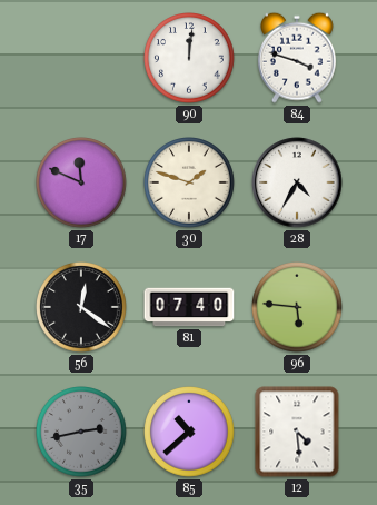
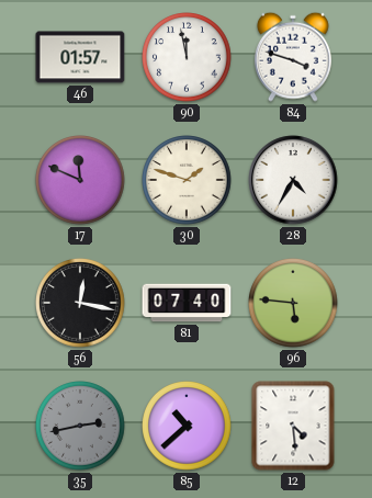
46: none -> 01:57
90: 12:01 -> 11:58
56: 12:21 -> 12:17
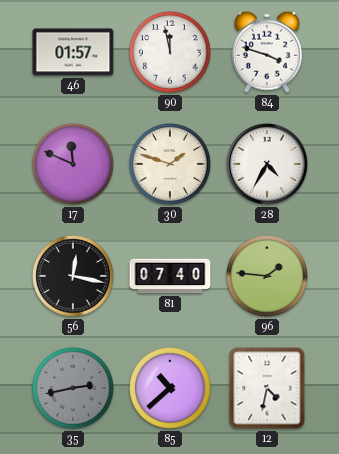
96: 5:46 -> 1:46
12: 4:29 -> 4:32
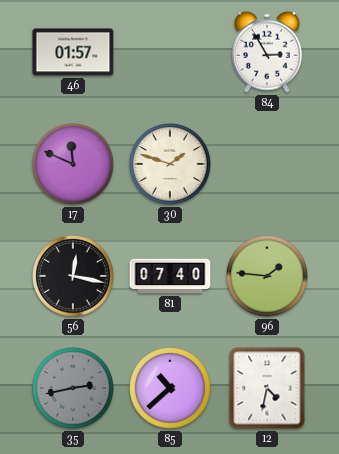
90: 11:58 -> none
84: 3:48 -> 2:55
28: 4:35 -> none
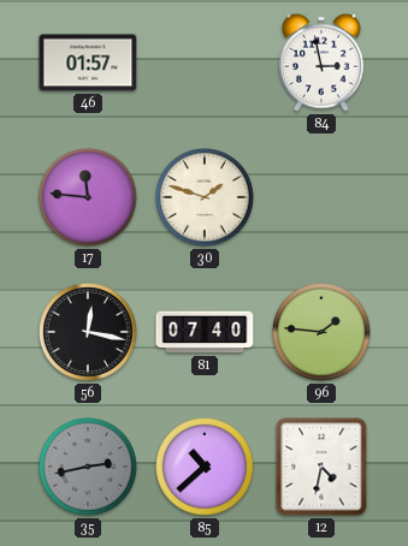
84: 2:55 -> 2:58
17: 11:49 -> 11:46
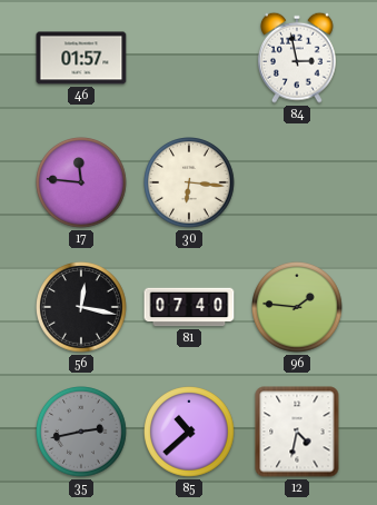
30: 1:48 -> 6:16
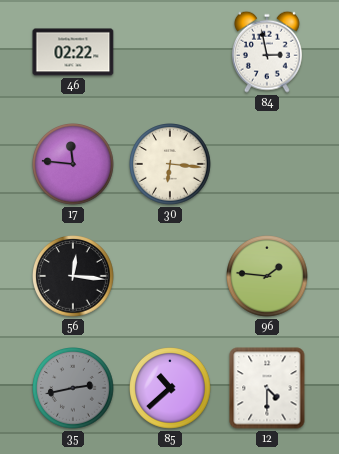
46: 01:57 -> 02:22
56: 12:17 -> 12:16
81: 07:40 -> none
12: 4:32 -> 4:30
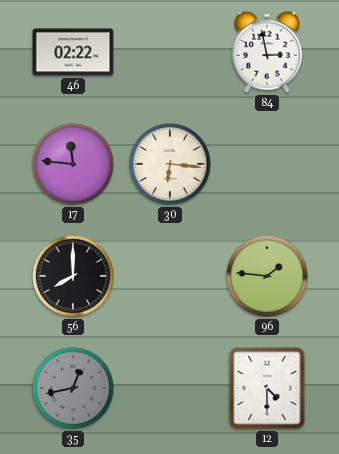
56: 12:16 -> 8:00
35: 2:43 -> 12:43
85: 10:38 -> none
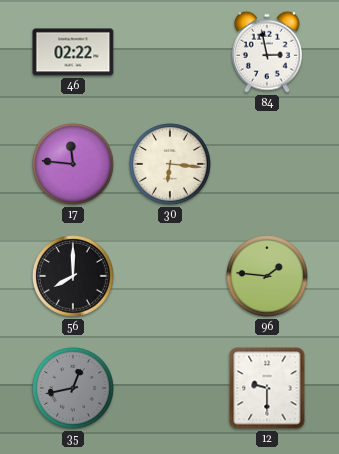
12: 4:30 -> 9:30
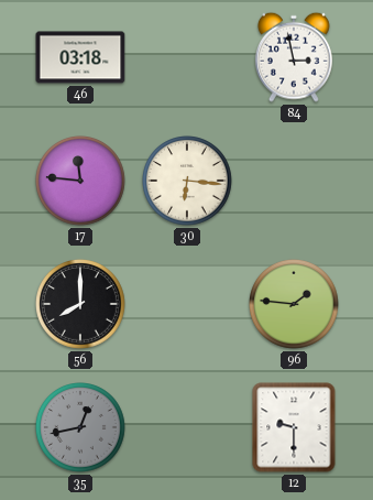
46: 02:22 -> 03:18
